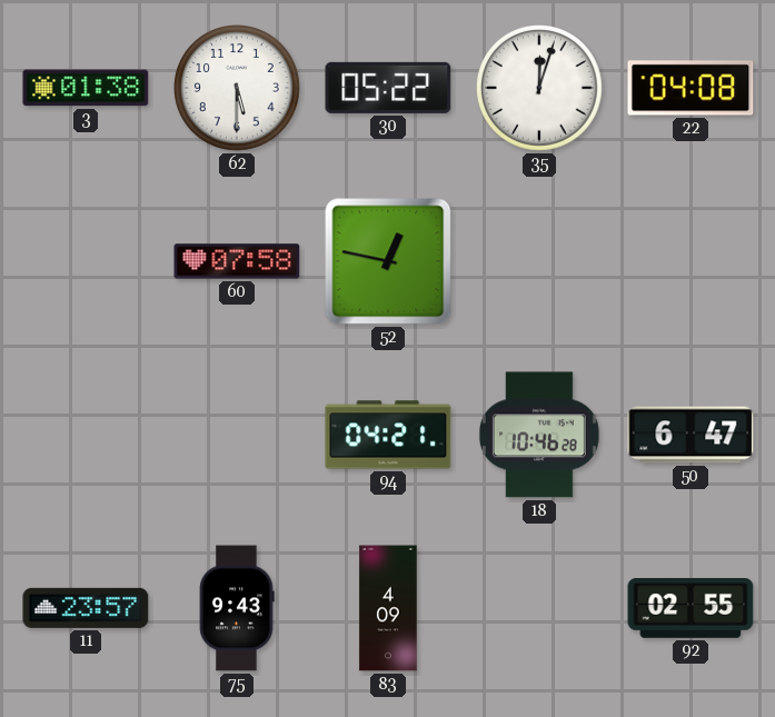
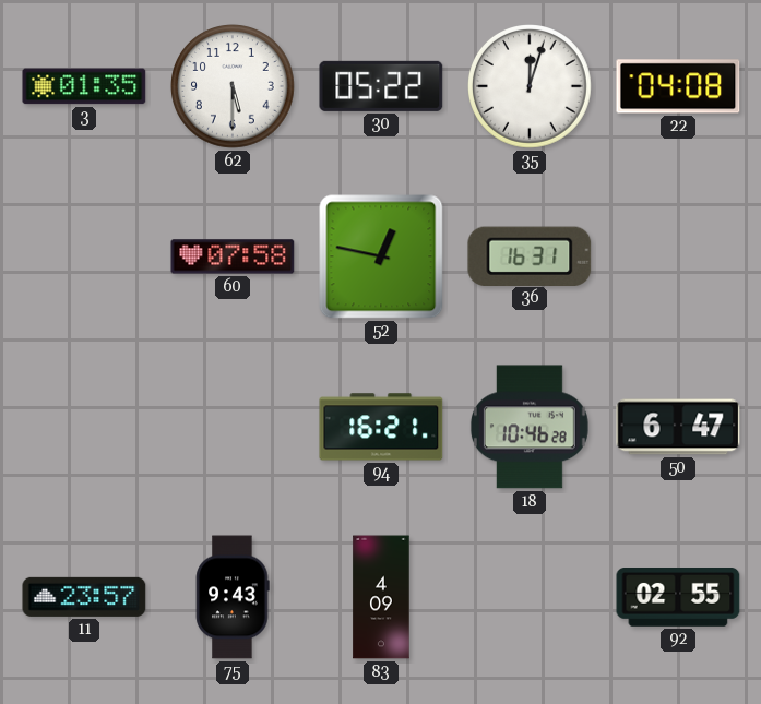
3: 01:38 -> 01:35
36: none -> 16:31
94: 04:21 -> 16:21
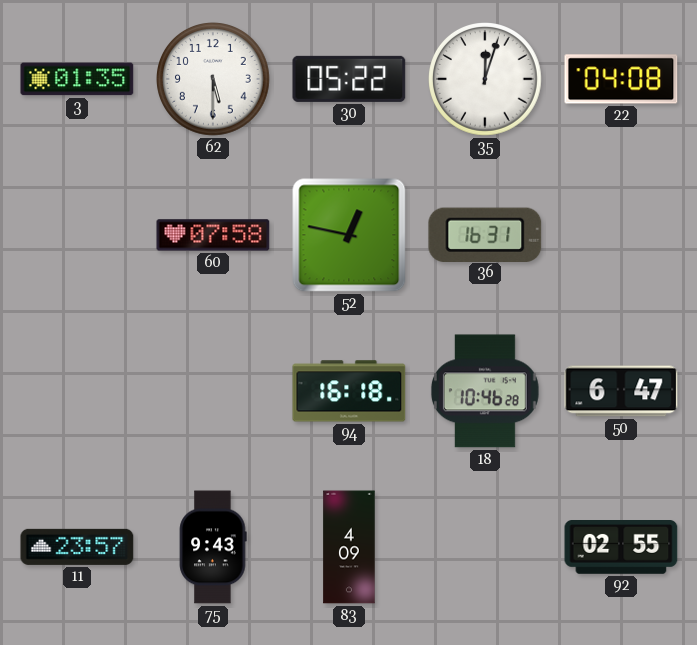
94: 16:21 -> 16:18
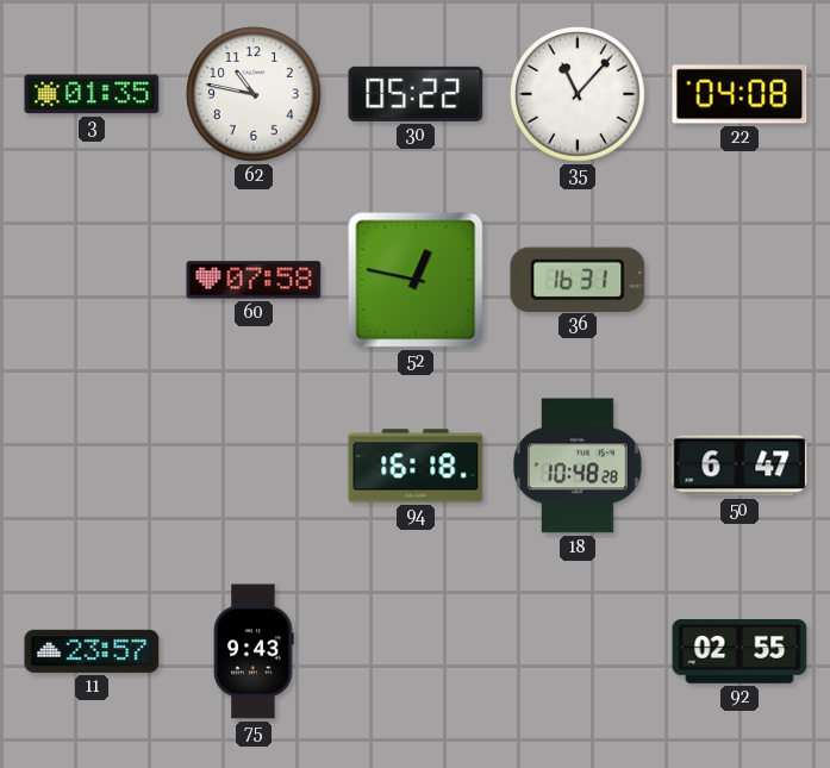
62: 5:30 -> 10:47
35: 12:03 -> 11:07
18: 10:46 -> 10:48
83: 4:09 -> none
